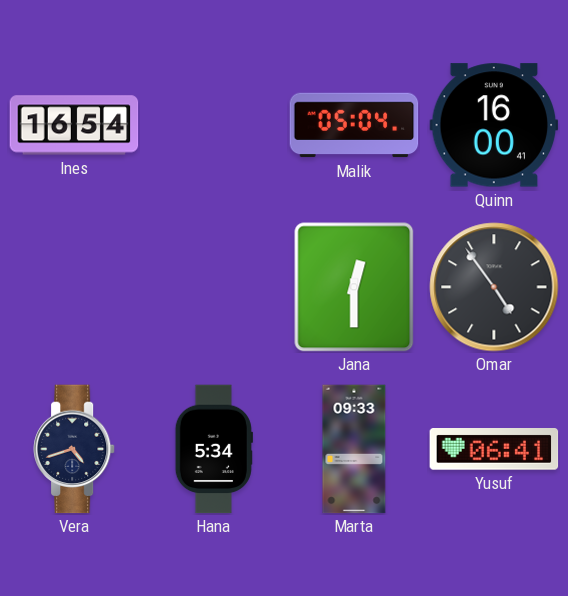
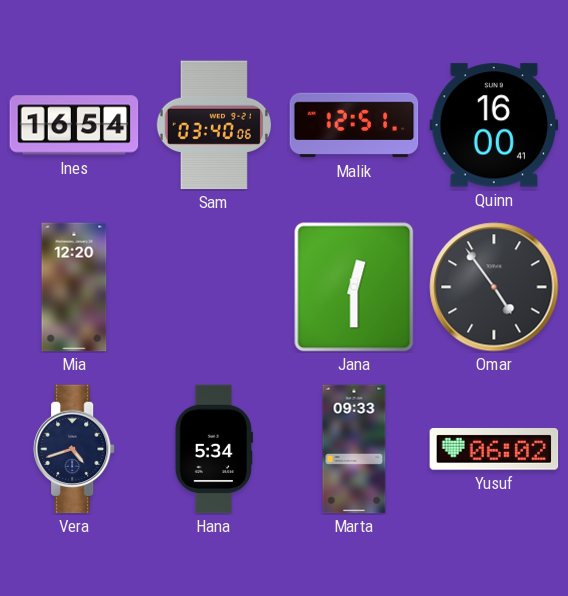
Sam: none -> 03:40
Malik: 05:04 -> 12:51
Mia: none -> 12:20
Yusuf: 06:41 -> 06:02
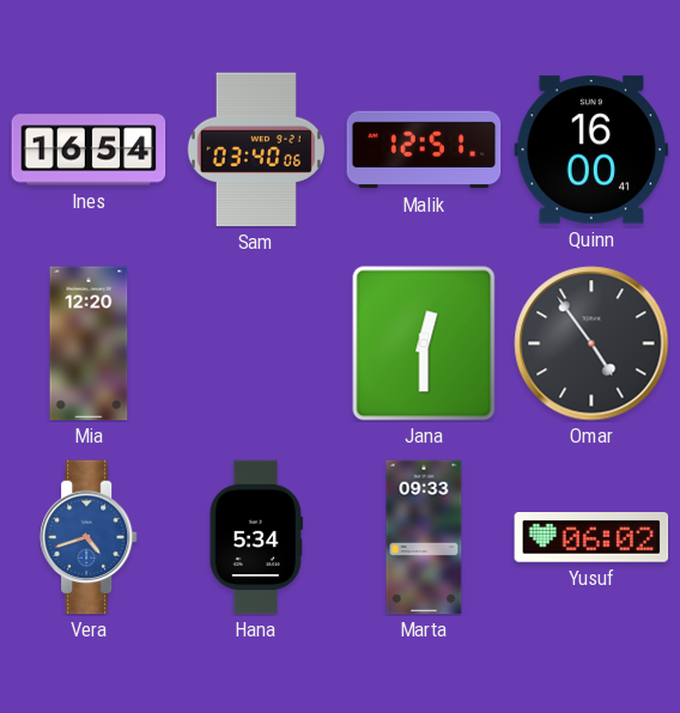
Vera dial: navy -> blue
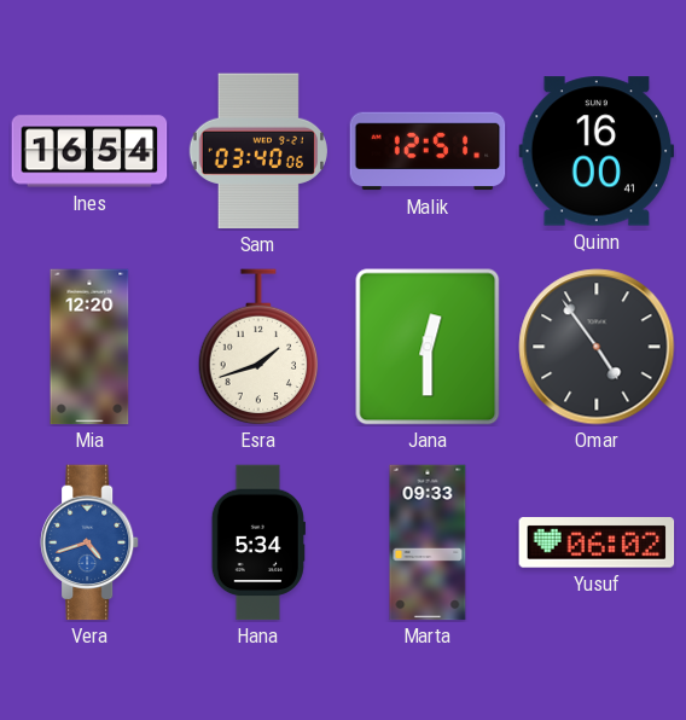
Esra: none -> 1:42
